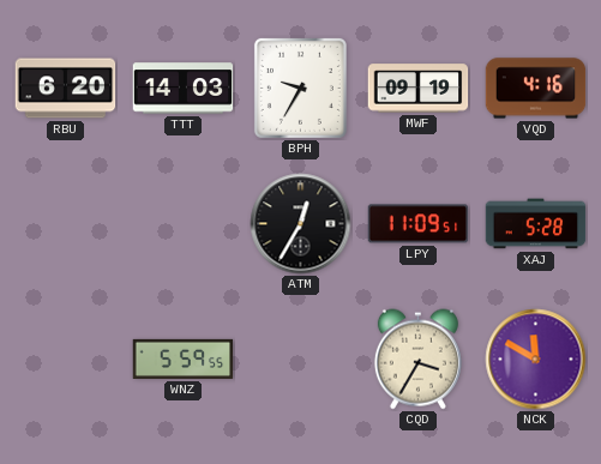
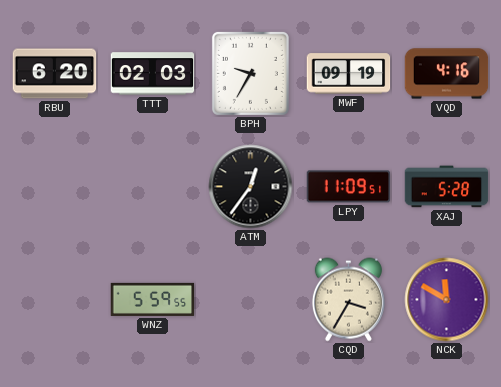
TTT: 14:03 -> 02:03
ATM: 12:35 -> 12:36
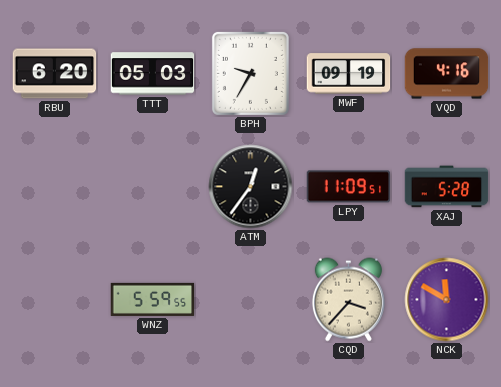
TTT: 02:03 -> 05:03
CQD: 3:35 -> 3:37
